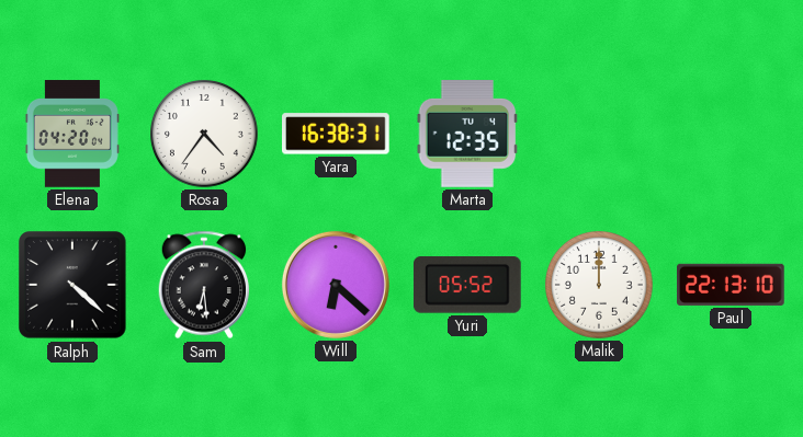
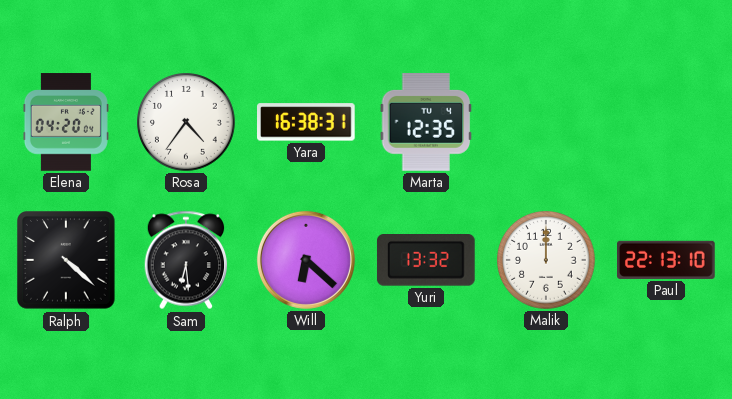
Yuri: 05:52 -> 13:32
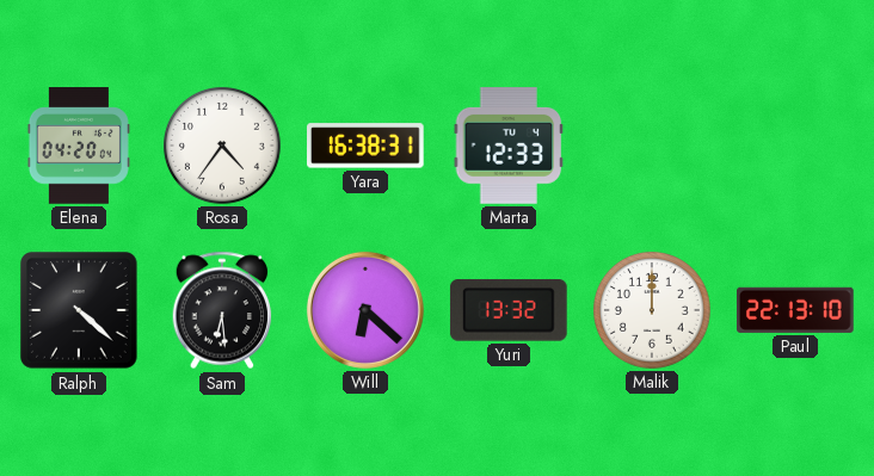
Marta: 12:35 -> 12:33
